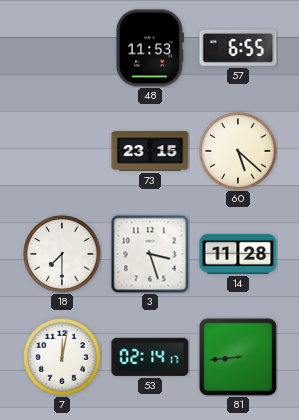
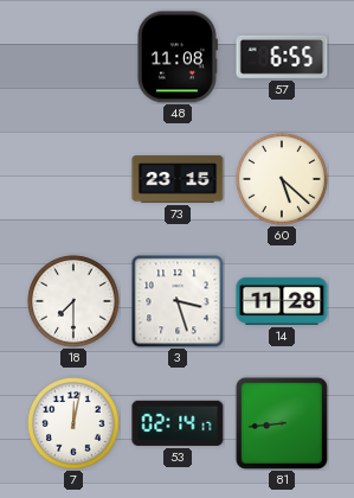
48: 11:53 -> 11:08
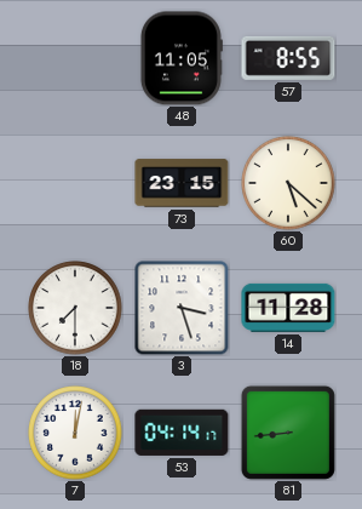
48: 11:08 -> 11:05
57: 6:55 -> 8:55
53: 02:14 -> 04:14
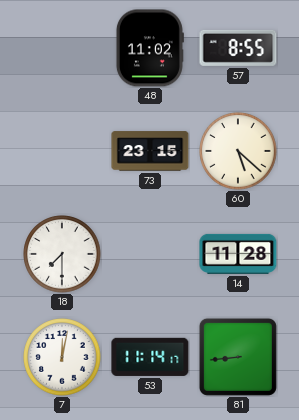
48: 11:05 -> 11:02
3: 3:27 -> none
53: 04:14 -> 11:14
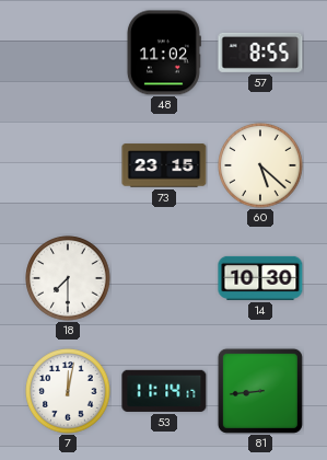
14: 11:28 -> 10:30
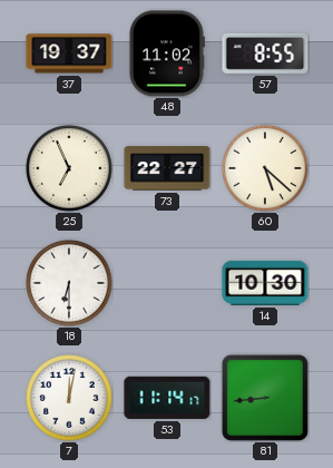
37: none -> 19:37
25: none -> 6:56
73: 23:15 -> 22:27
18: 7:30 -> 6:30
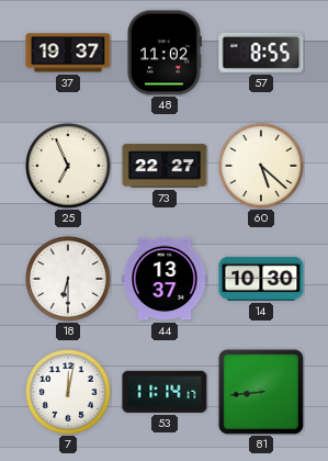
44: none -> 13:37
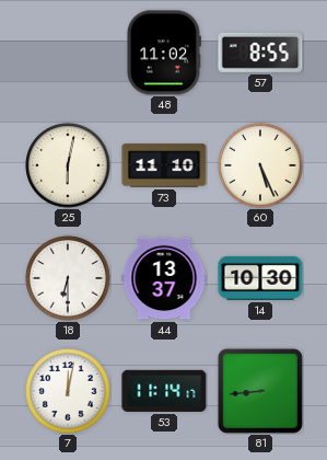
37: 19:37 -> none
25: 6:56 -> 6:02
73: 22:27 -> 11:10
60: 5:22 -> 5:26
